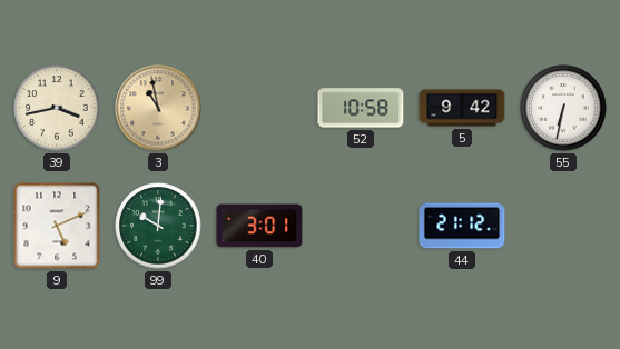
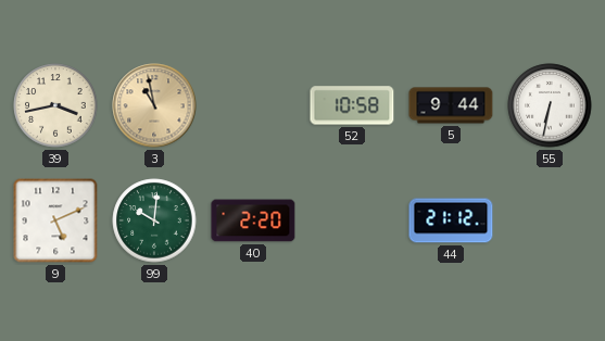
5: 9:42 -> 9:44
40: 3:01 -> 2:20
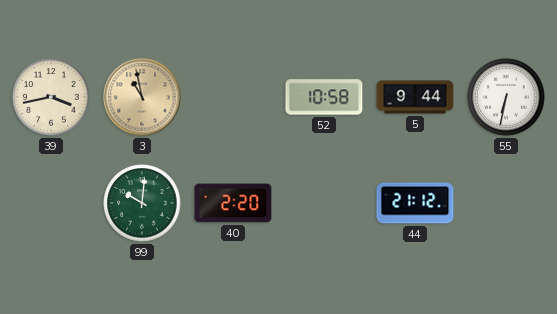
9: 5:11 -> none
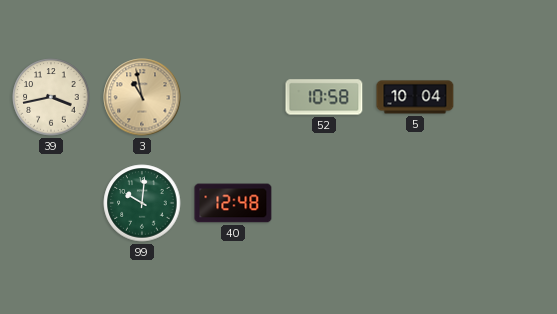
5: 9:44 -> 10:04
55: 6:32 -> none
40: 2:20 -> 12:48
44: 21:12 -> none
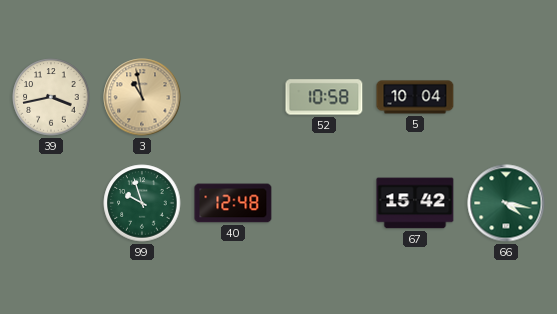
99: 10:01 -> 9:57
67: none -> 15:42
66: none -> 4:17
